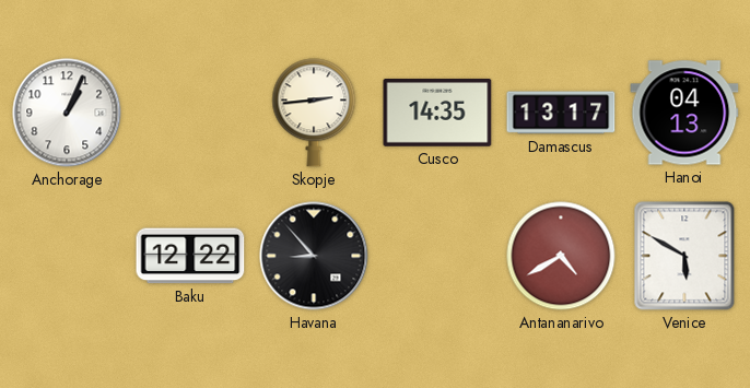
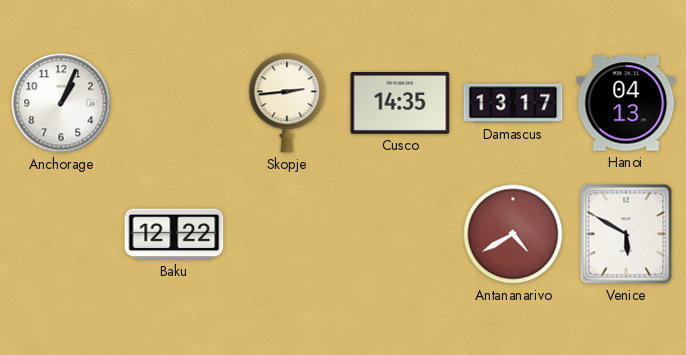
Havana: 8:53 -> none
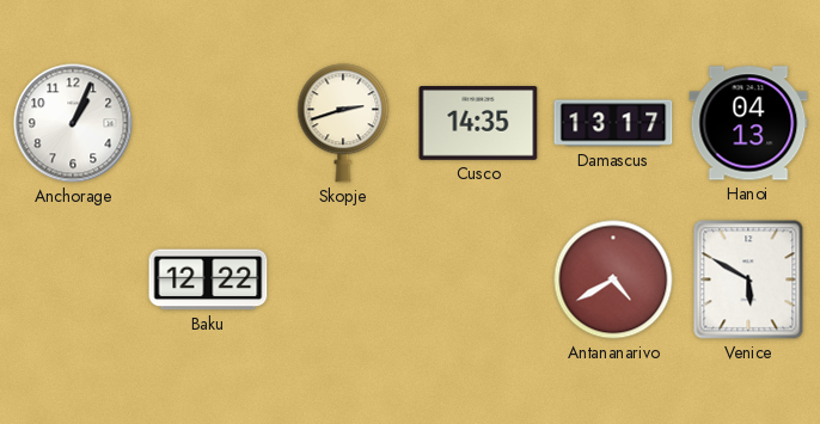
Skopje: 2:44 -> 2:42
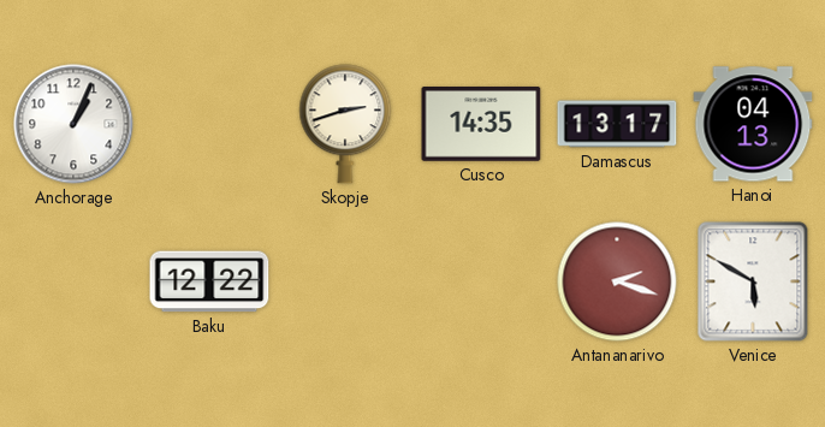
Antananarivo: 4:40 -> 2:18
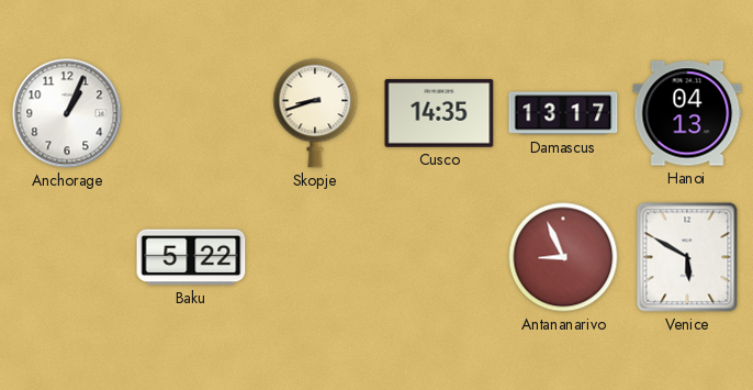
Skopje: 2:42 -> 8:42
Baku: 12:22 -> 5:22
Antananarivo: 2:18 -> 8:56
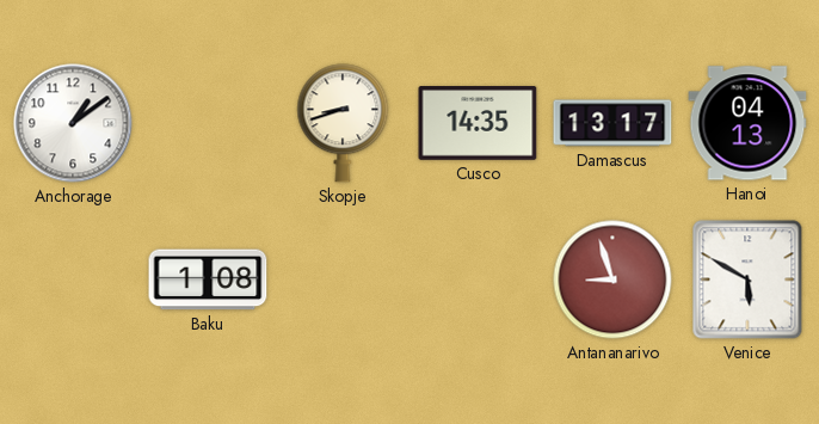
Anchorage: 1:04 -> 1:09
Baku: 5:22 -> 1:08
Antananarivo: 8:56 -> 8:57
